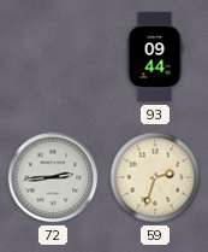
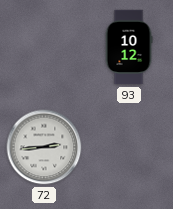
93: 09:44 -> 10:12
59: 2:33 -> none
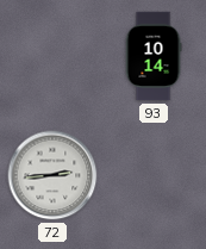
93: 10:12 -> 10:14
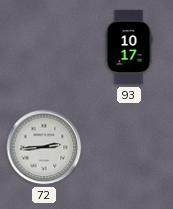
93: 10:14 -> 10:17
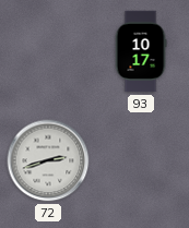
72: 2:44 -> 2:42
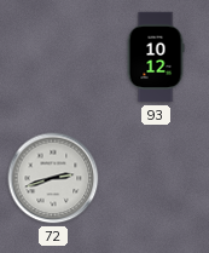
93: 10:17 -> 10:12
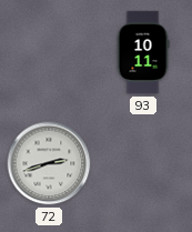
93: 10:12 -> 10:11
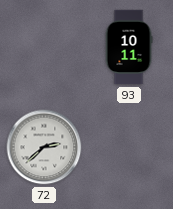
72: 2:42 -> 2:38
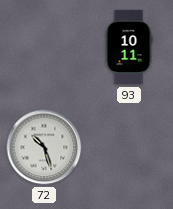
72: 2:38 -> 10:27
